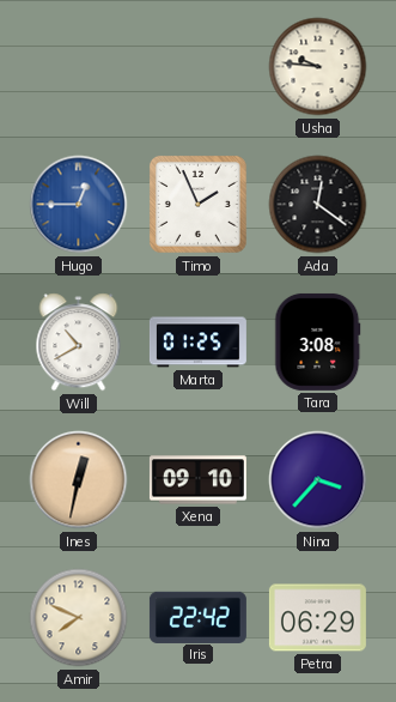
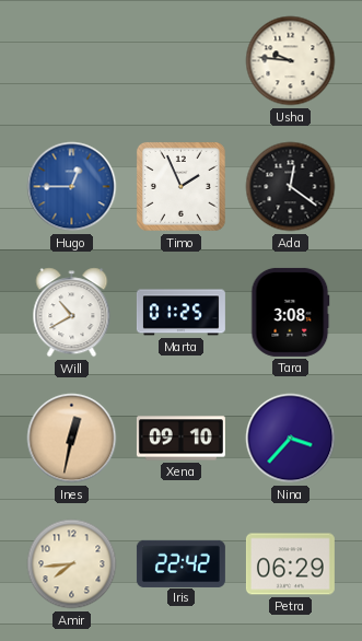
Amir: 7:49 -> 7:44
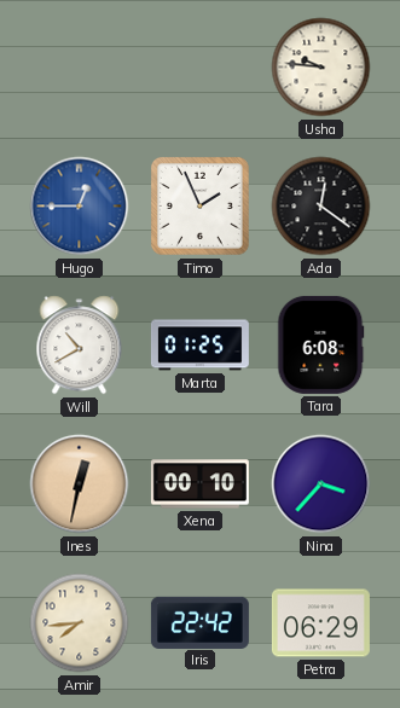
Tara: 3:08 -> 6:08
Xena: 09:10 -> 00:10
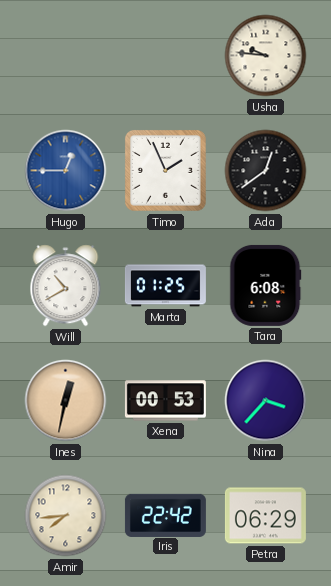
Ada: 12:21 -> 12:39
Xena: 00:10 -> 00:53
